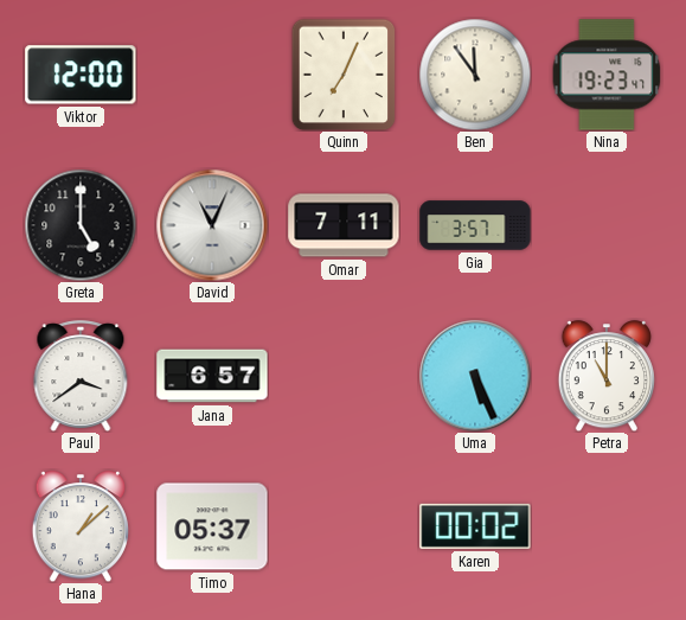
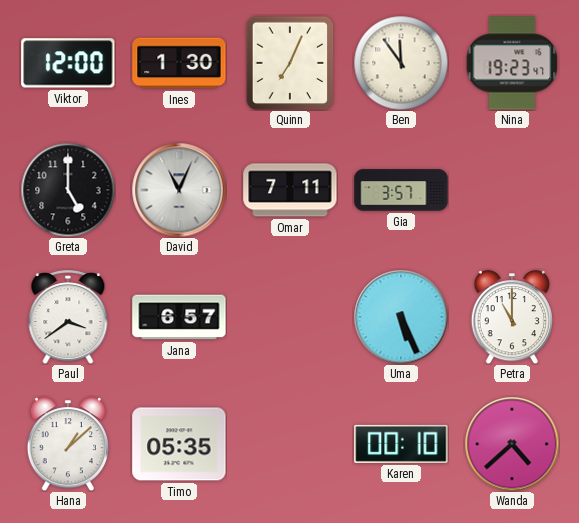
Ines: none -> 1:30
Timo: 05:37 -> 05:35
Karen: 00:02 -> 00:10
Wanda: none -> 4:38
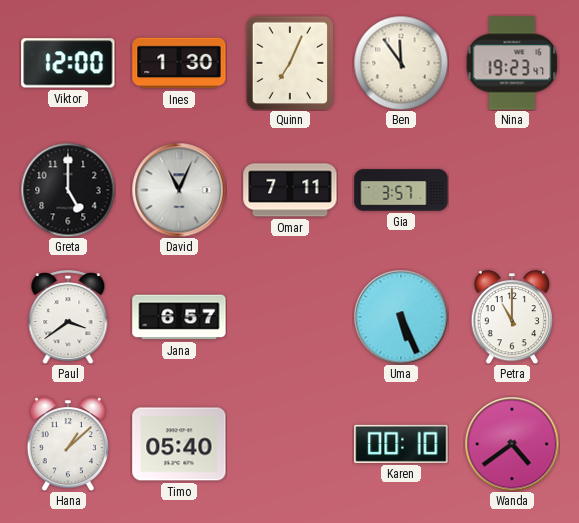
Timo: 05:35 -> 05:40
Wanda: 4:38 -> 4:39
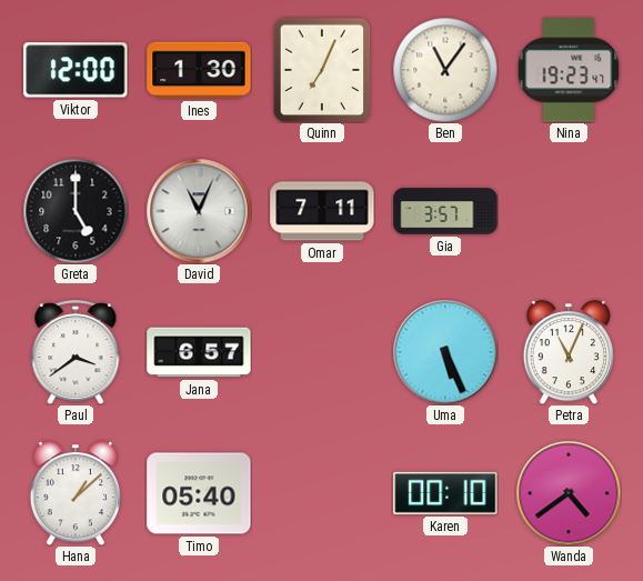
Ben: 11:54 -> 11:06
Petra: 11:00 -> 11:04
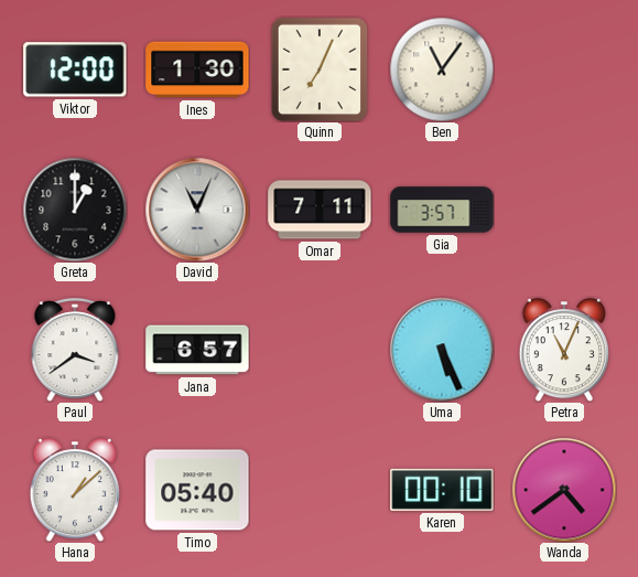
Nina: 19:23 -> none
Greta: 5:00 -> 1:00
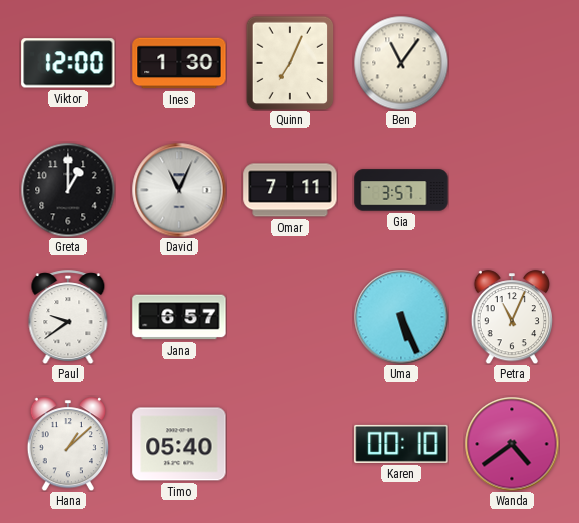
Paul: 3:39 -> 9:39
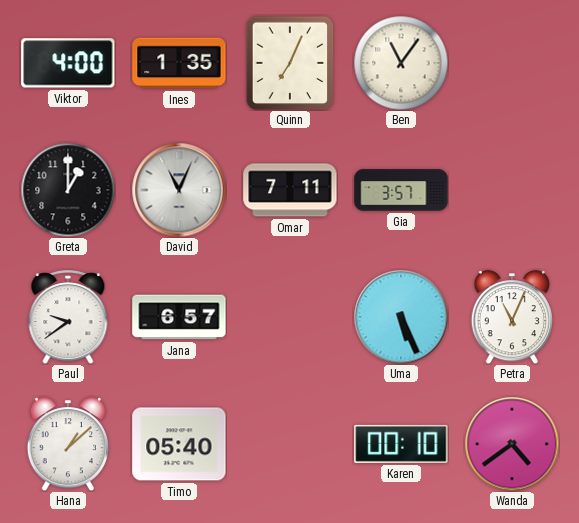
Viktor: 12:00 -> 4:00
Ines: 1:30 -> 1:35
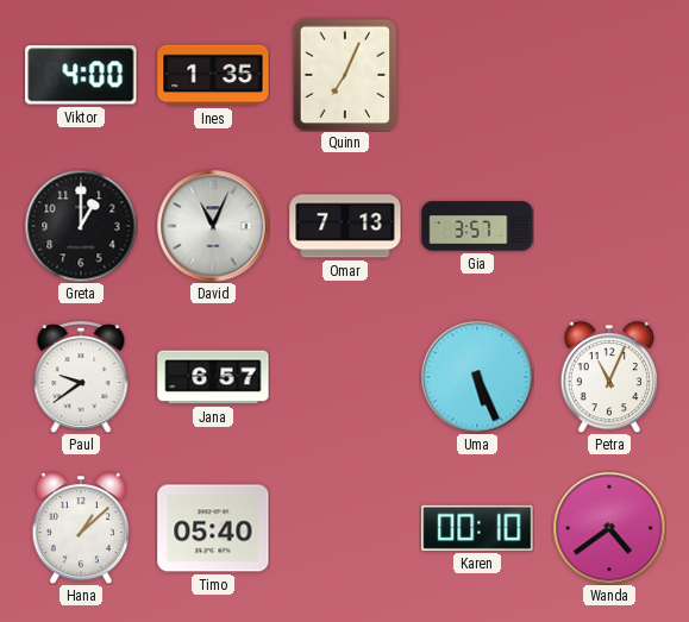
Ben: 11:06 -> none
Omar: 7:11 -> 7:13
